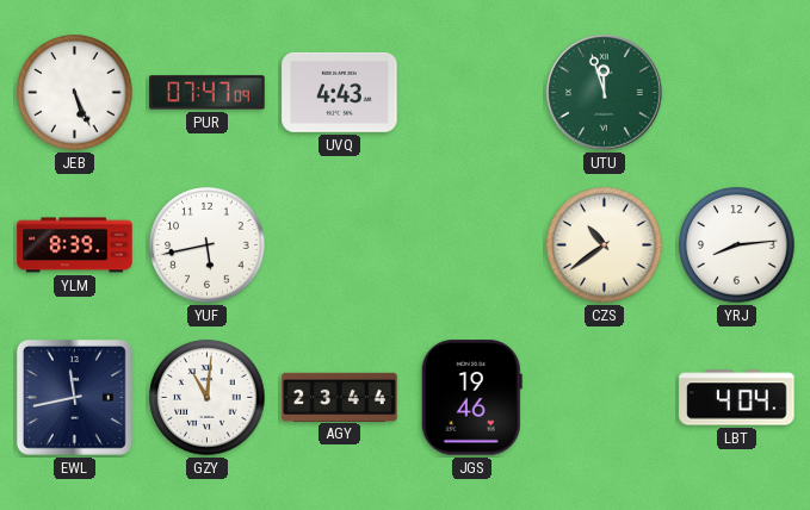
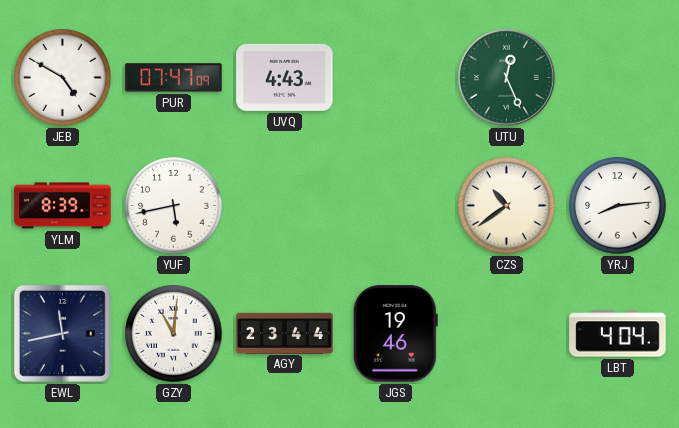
JEB: 5:26 -> 4:50
UTU: 11:57 -> 12:26
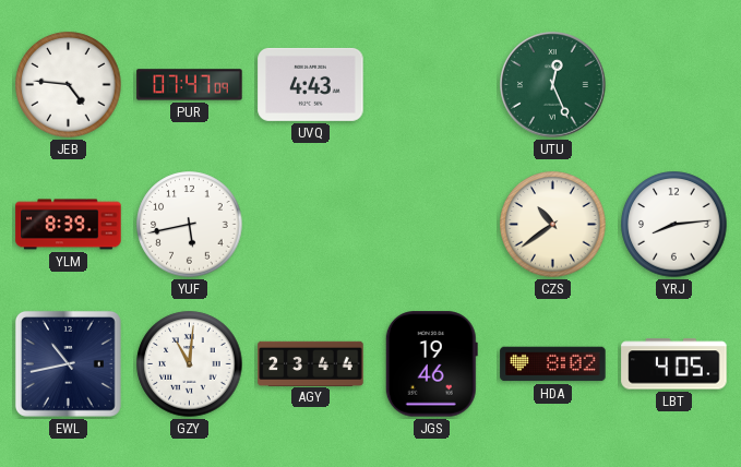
JEB: 4:50 -> 4:46
EWL: 11:43 -> 10:43
HDA: none -> 8:02
LBT: 4:04 -> 4:05
